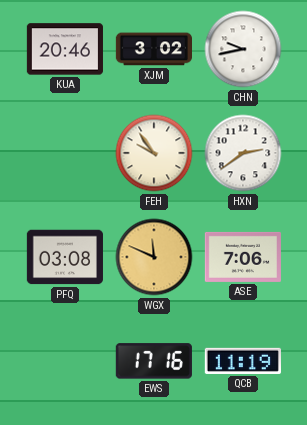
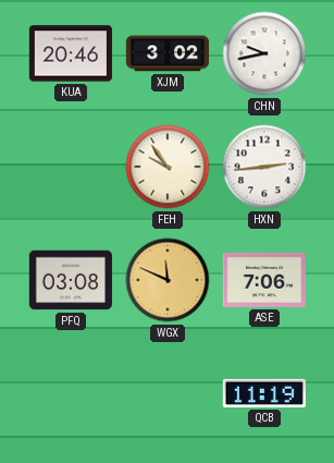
HXN: 2:39 -> 2:44
EWS: 17:16 -> none
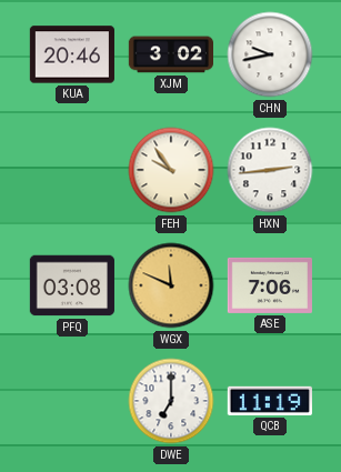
DWE: none -> 7:00
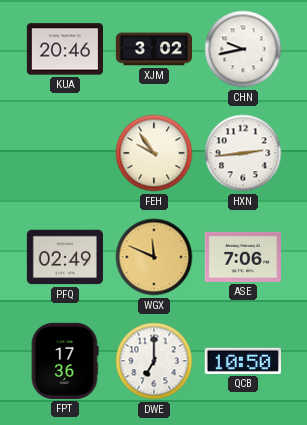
PFQ: 03:08 -> 02:49
FPT: none -> 17:36
QCB: 11:19 -> 10:50
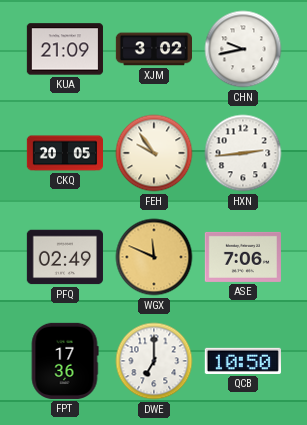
KUA: 20:46 -> 21:09
CKQ: none -> 20:05
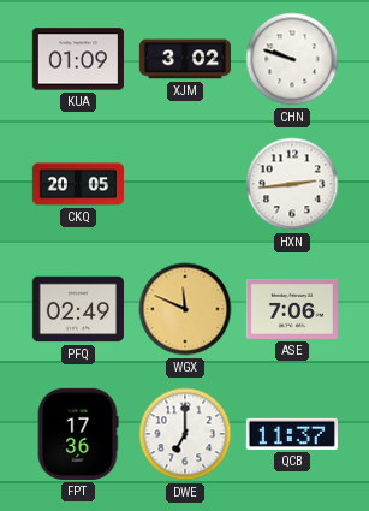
KUA: 21:09 -> 01:09
CHN: 9:43 -> 9:48
FEH: 9:54 -> none
QCB: 10:50 -> 11:37
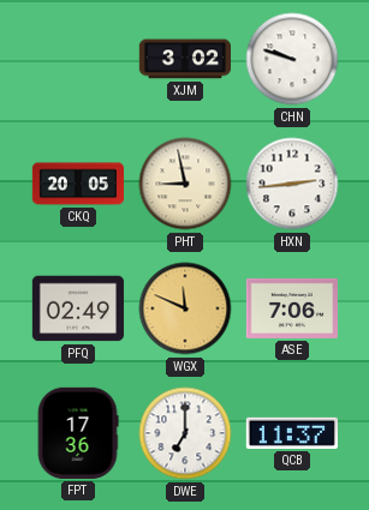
KUA: 01:09 -> none
PHT: none -> 8:58
